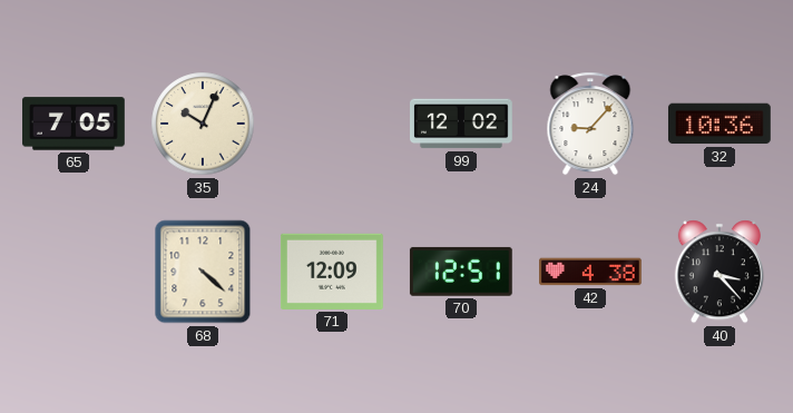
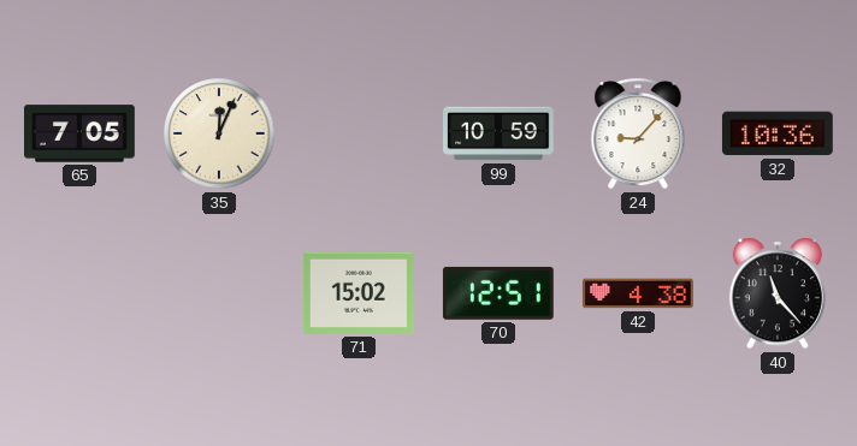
35: 10:04 -> 12:04
99: 12:02 -> 10:59
68: 4:22 -> none
71: 12:09 -> 15:02
40: 3:23 -> 11:23
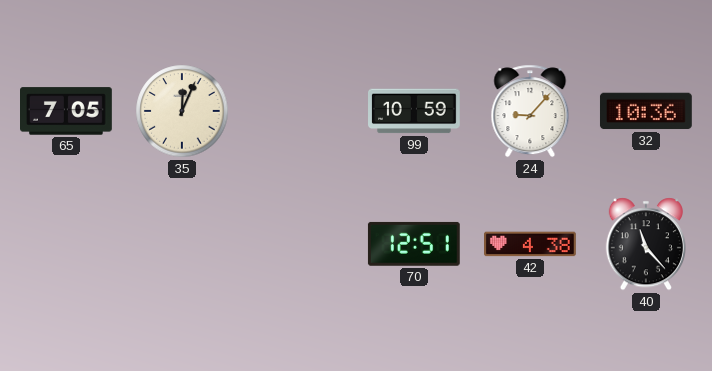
71: 15:02 -> none
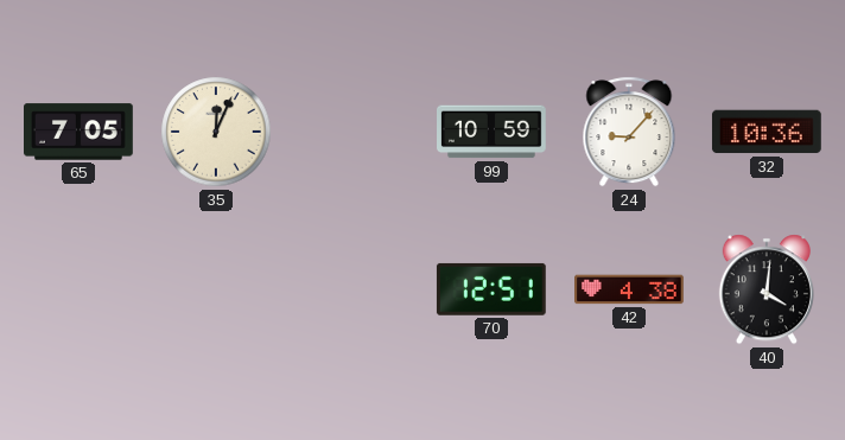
40: 11:23 -> 4:01
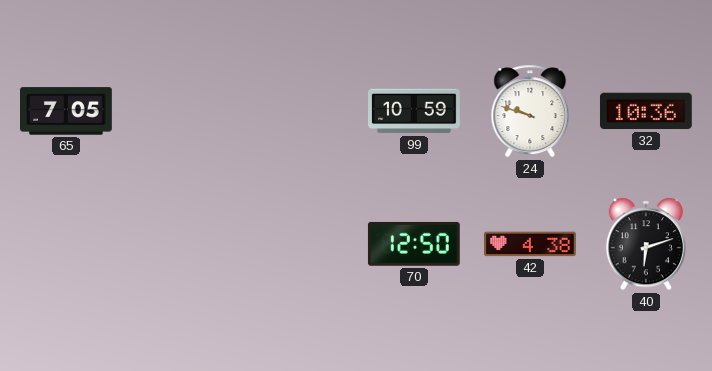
35: 12:04 -> none
24: 9:07 -> 9:48
70: 12:51 -> 12:50
40: 4:01 -> 6:12
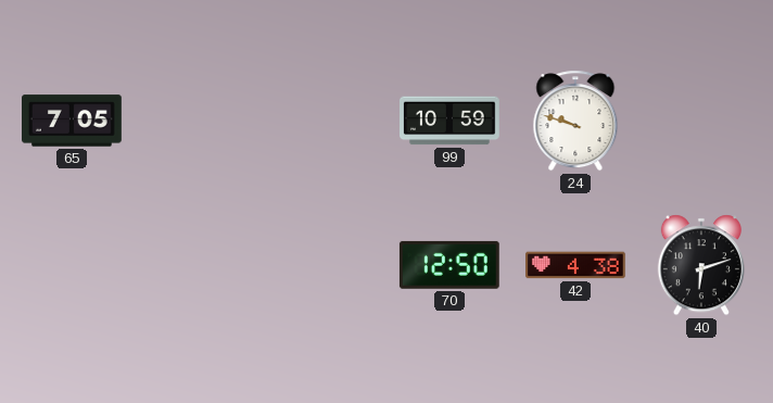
32: 10:36 -> none
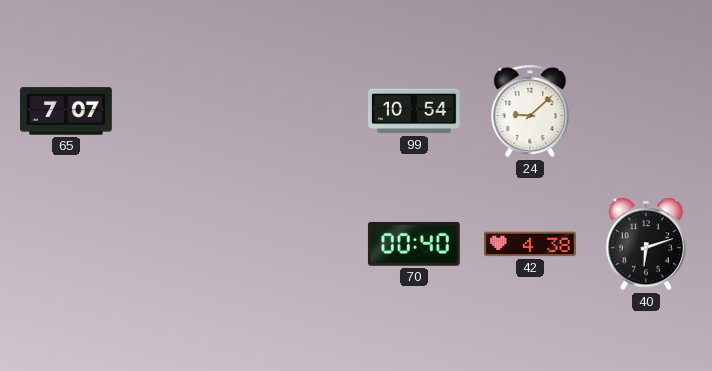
65: 7:05 -> 7:07
99: 10:59 -> 10:54
24: 9:48 -> 9:08
70: 12:50 -> 00:40
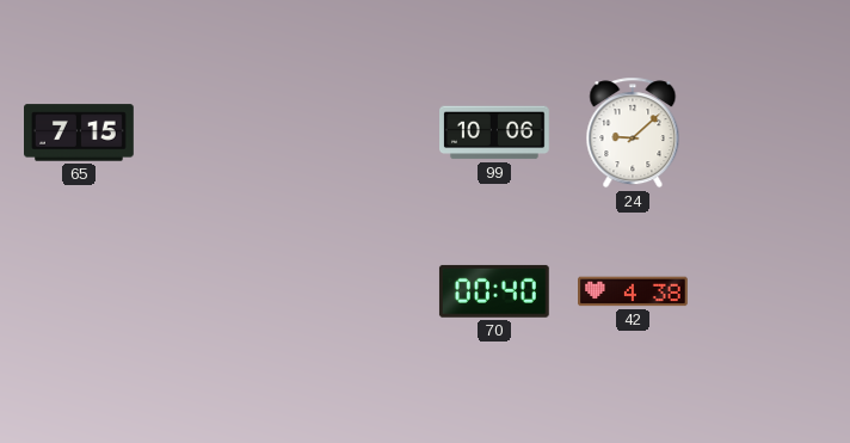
65: 7:07 -> 7:15
99: 10:54 -> 10:06
40: 6:12 -> none
